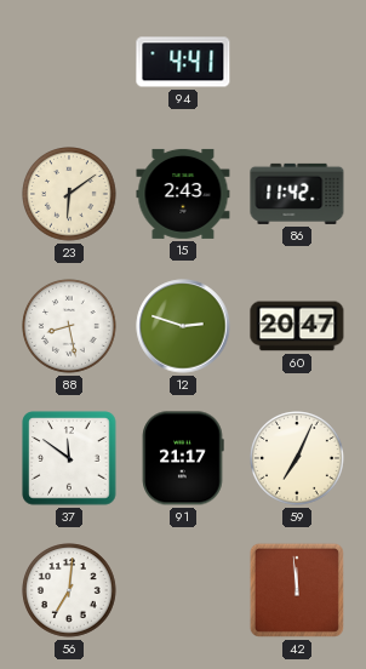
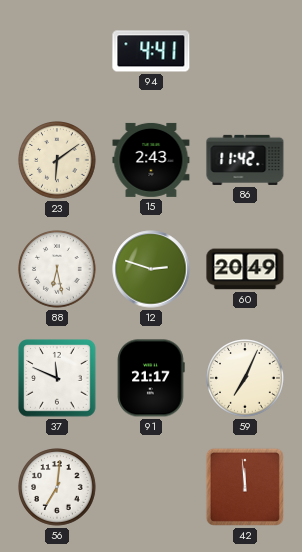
88: 8:28 -> 6:28
60: 20:47 -> 20:49
37: 11:51 -> 11:49
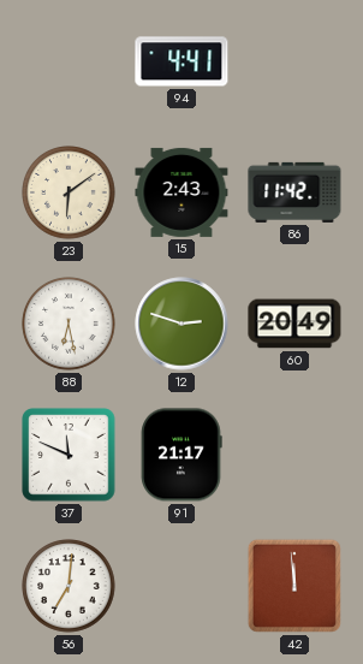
59: 7:04 -> none
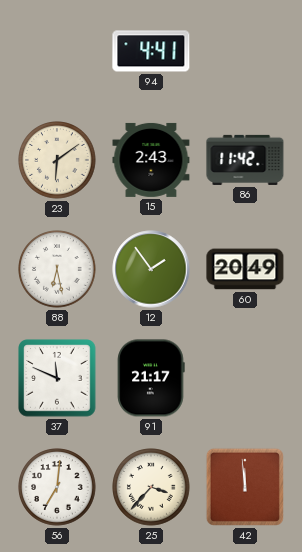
12: 2:48 -> 1:54
25: none -> 3:37
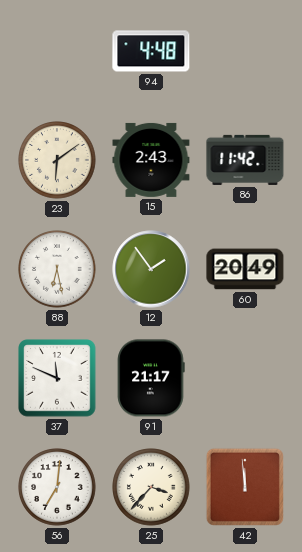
94: 4:41 -> 4:48
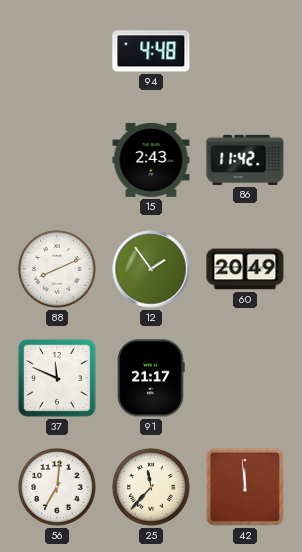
23: 6:09 -> none
88: 6:28 -> 8:11
25: 3:37 -> 11:37
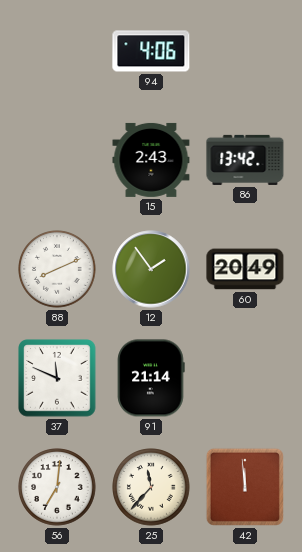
94: 4:48 -> 4:06
86: 11:42 -> 13:42
91: 21:17 -> 21:14
